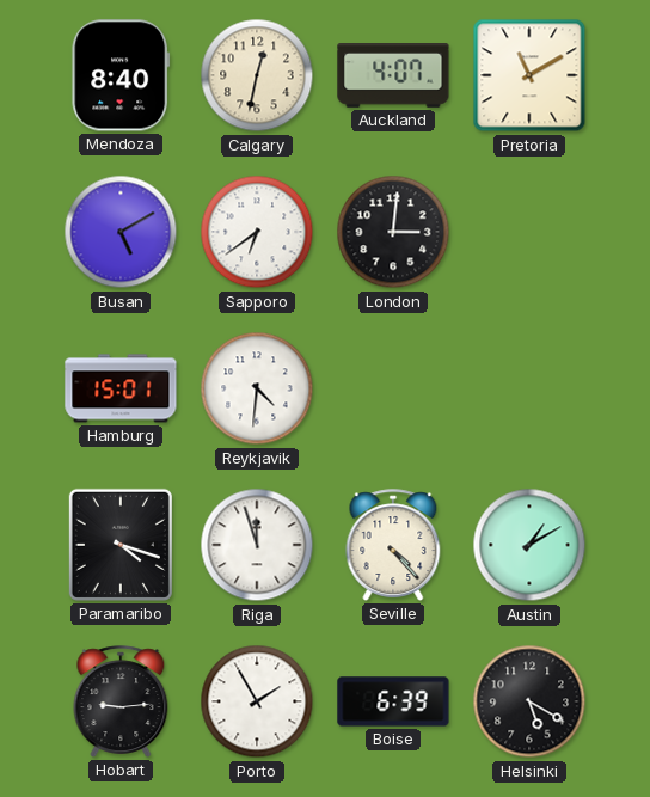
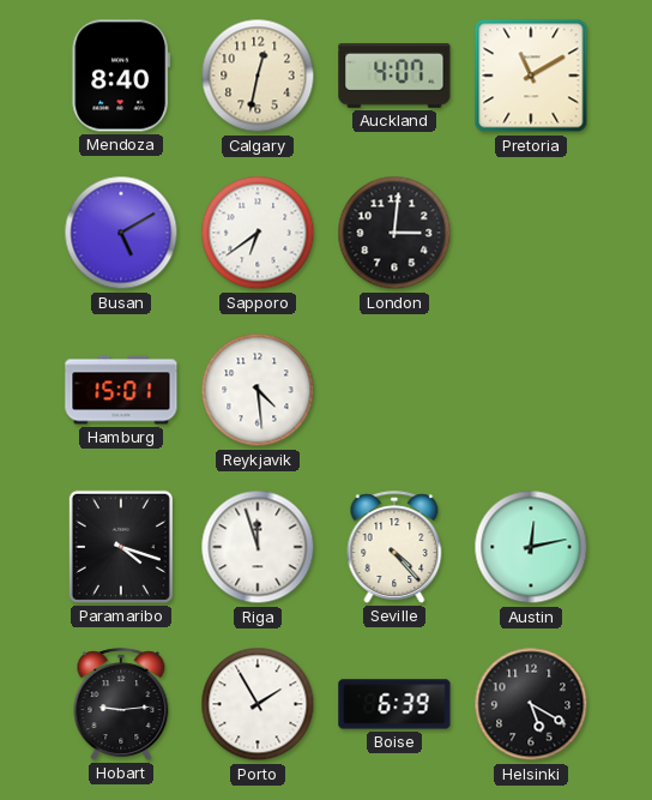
Reykjavik: 4:31 -> 4:29
Austin: 1:10 -> 12:13
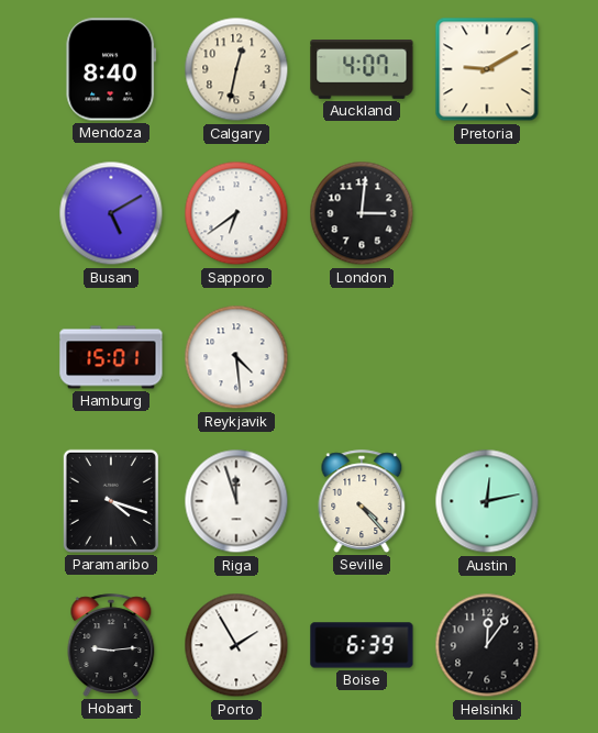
Pretoria: 11:10 -> 9:10
Helsinki: 5:20 -> 12:06
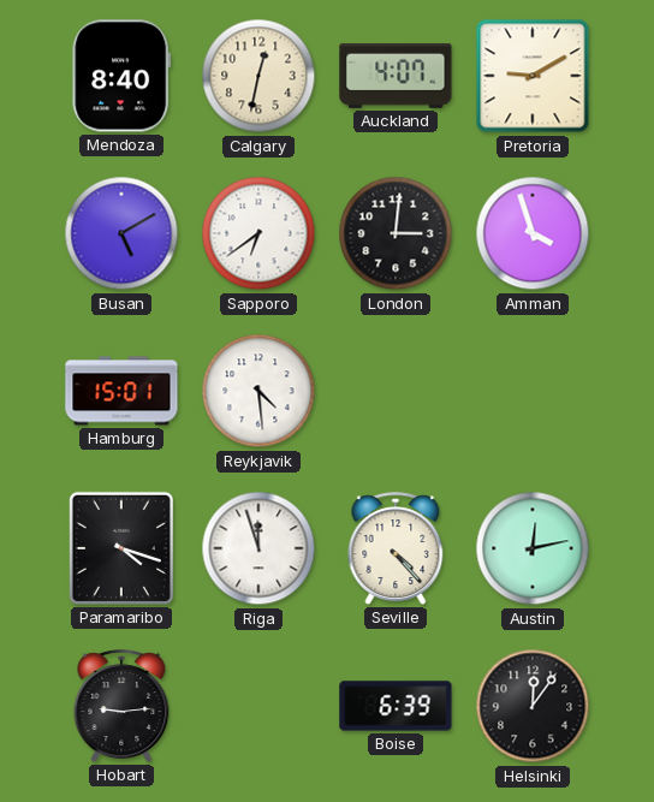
Amman: none -> 3:57
Porto: 1:55 -> none
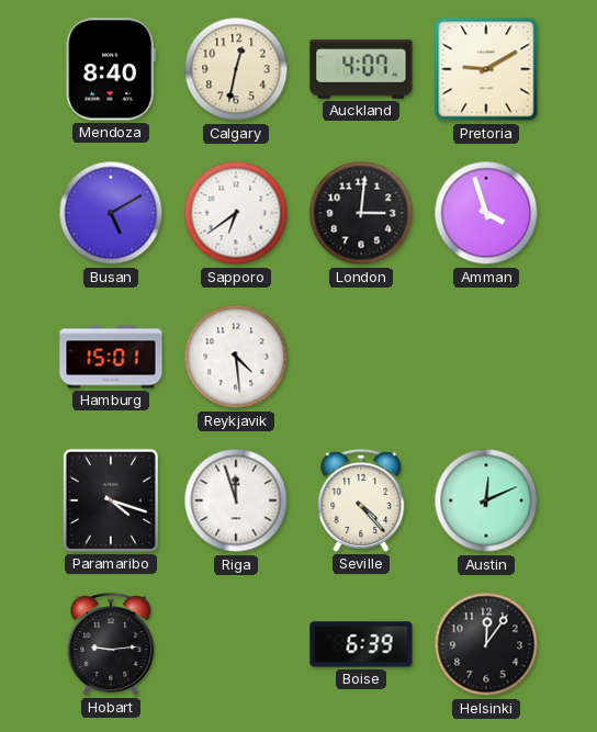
Austin: 12:13 -> 12:11
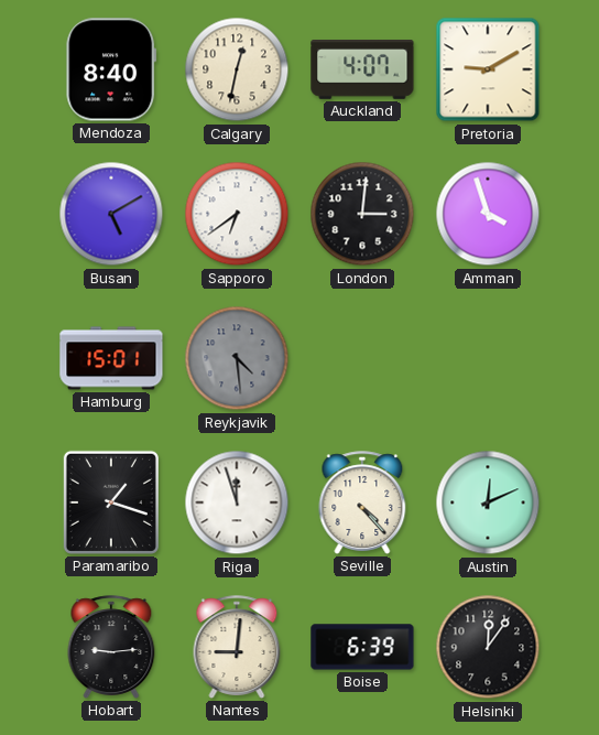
Reykjavik dial: white -> grey
Paramaribo: 4:18 -> 1:18
Nantes: none -> 9:01
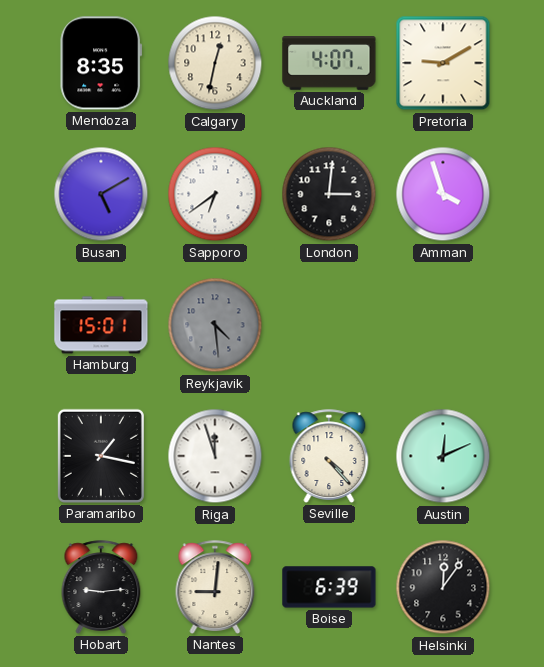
Mendoza: 8:40 -> 8:35
Paramaribo: 1:18 -> 1:17
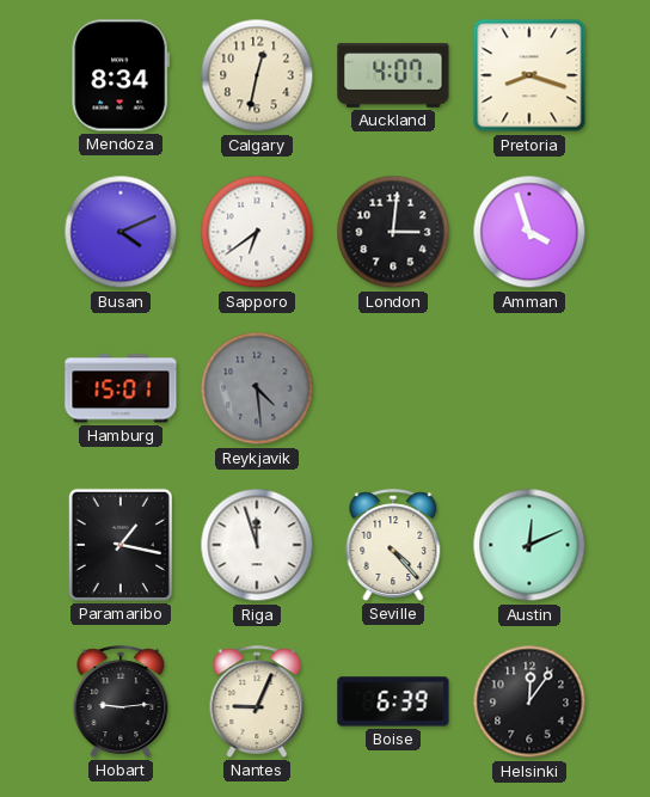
Mendoza: 8:35 -> 8:34
Pretoria: 9:10 -> 8:18
Busan: 5:10 -> 4:11
Nantes: 9:01 -> 9:04
